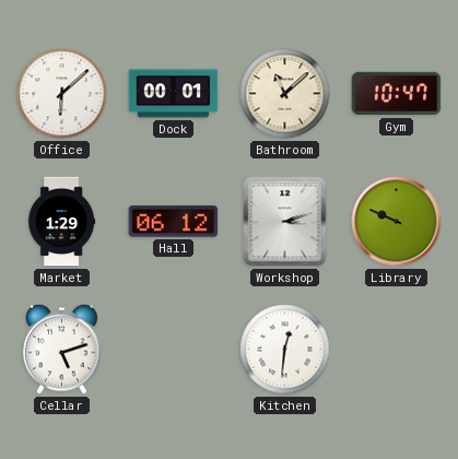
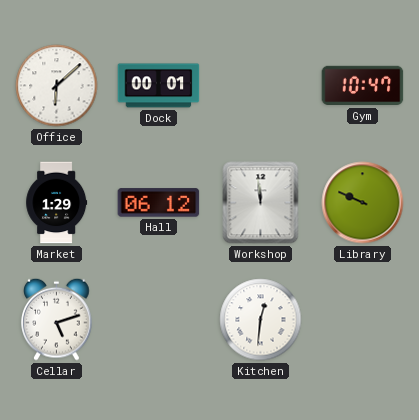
Bathroom: 11:08 -> none
Workshop: 3:12 -> 11:59
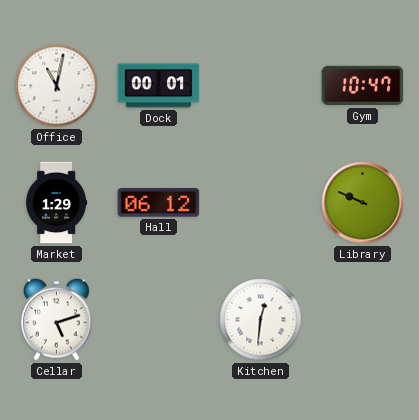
Office: 6:08 -> 11:02
Workshop: 11:59 -> none
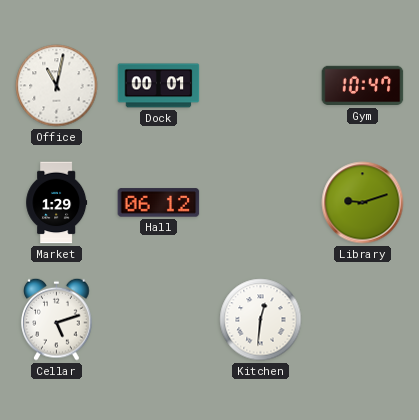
Library: 9:49 -> 9:12
